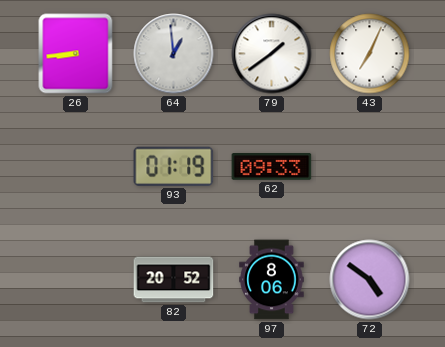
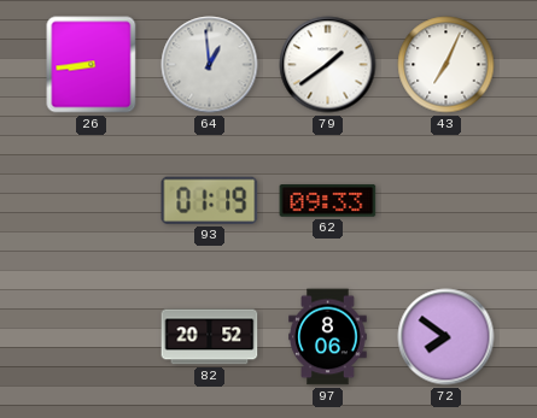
72: 4:51 -> 7:51
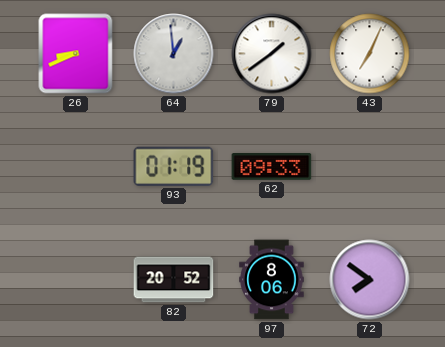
26: 8:44 -> 8:41
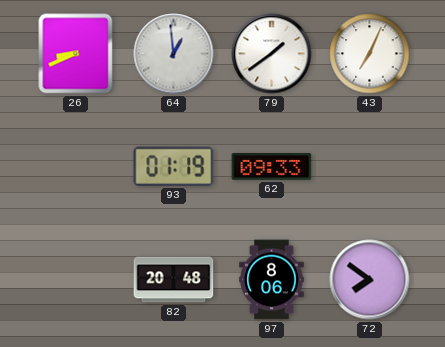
82: 20:52 -> 20:48
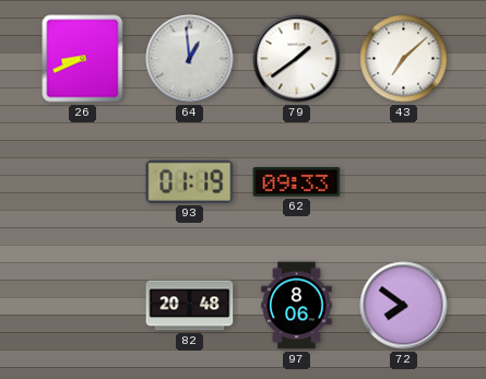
43: 7:04 -> 7:08
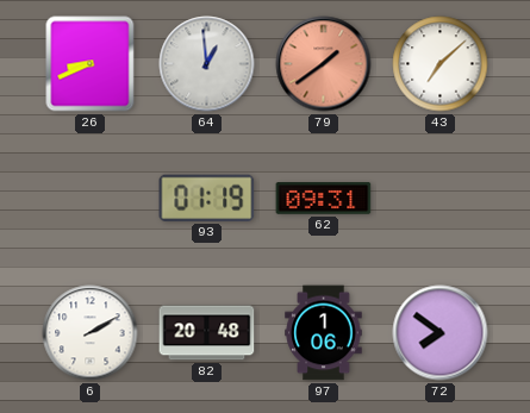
79 dial: white -> salmon
62: 09:33 -> 09:31
6: none -> 2:10
97: 8:06 -> 1:06
